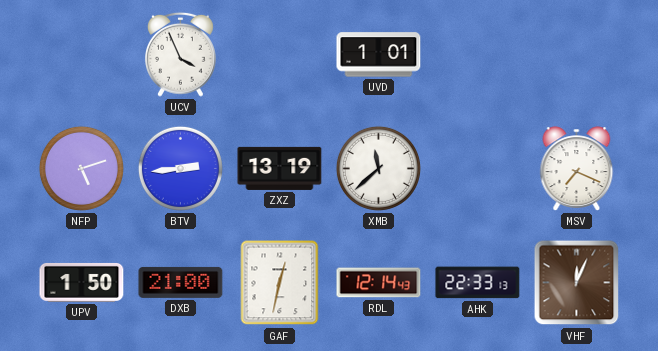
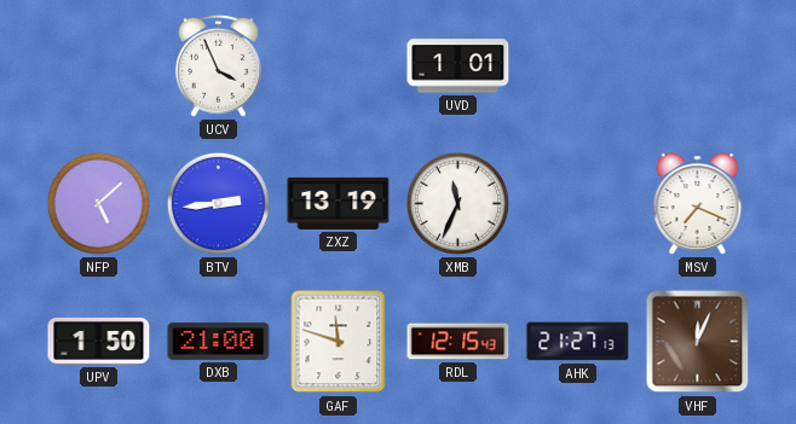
NFP: 5:12 -> 5:08
XMB: 11:38 -> 11:34
GAF: 12:32 -> 11:48
RDL: 12:14 -> 12:15
AHK: 22:33 -> 21:27
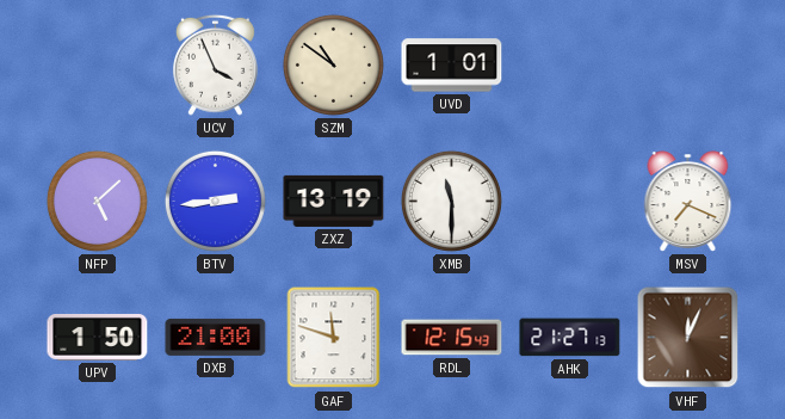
SZM: none -> 10:51
XMB: 11:34 -> 11:30
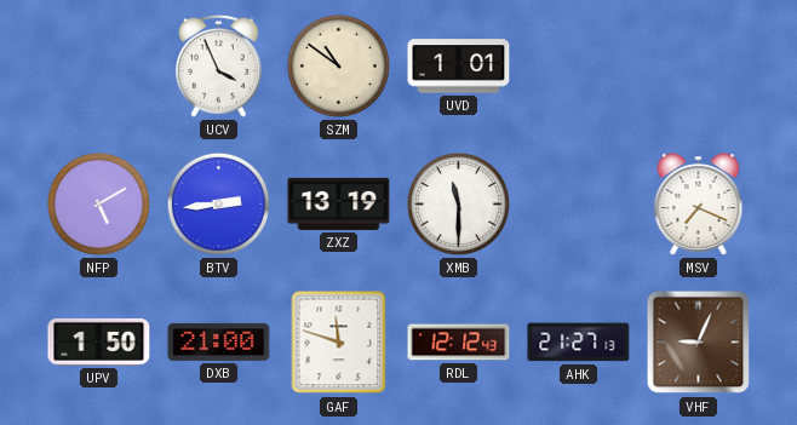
NFP: 5:08 -> 5:10
RDL: 12:15 -> 12:12
VHF: 12:04 -> 9:04
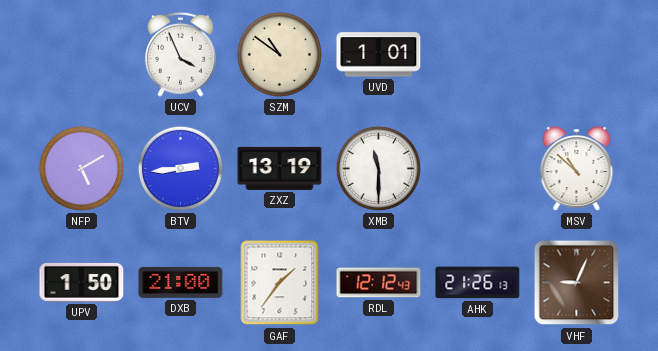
MSV: 7:19 -> 10:52
GAF: 11:48 -> 1:36
AHK: 21:27 -> 21:26
